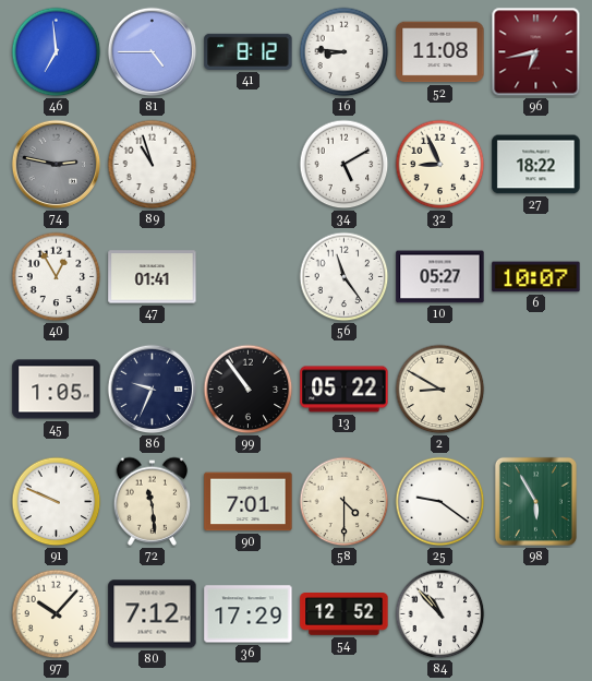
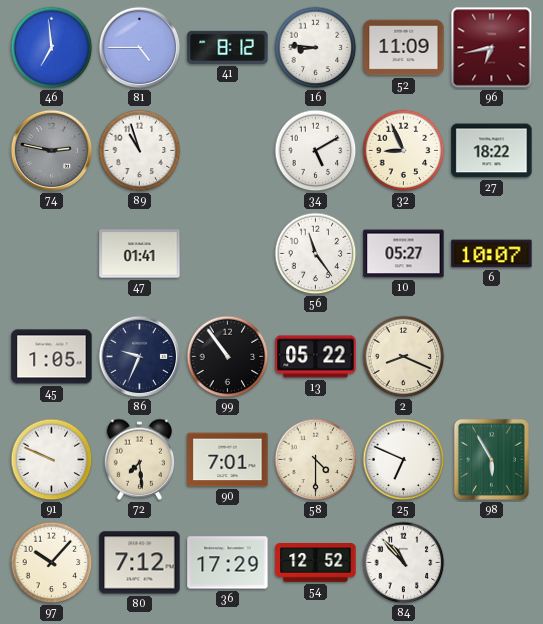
52: 11:08 -> 11:09
40: 12:55 -> none
2: 8:50 -> 8:19
72: 11:29 -> 7:29
25: 9:21 -> 6:49
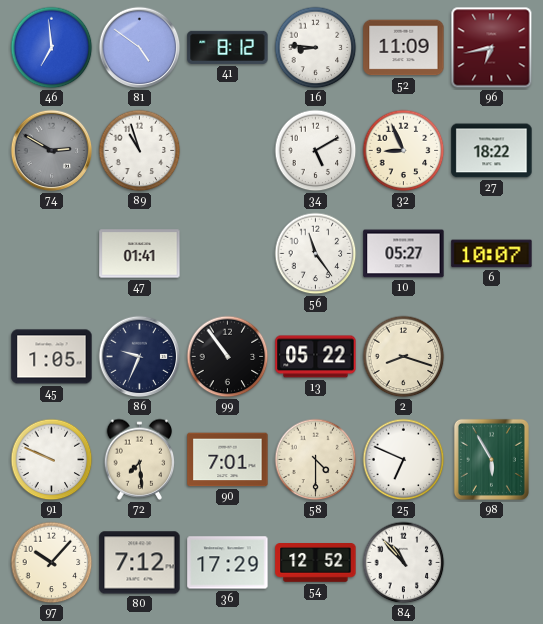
81: 4:45 -> 4:51
74: 2:47 -> 2:50
2: 8:19 -> 8:18
